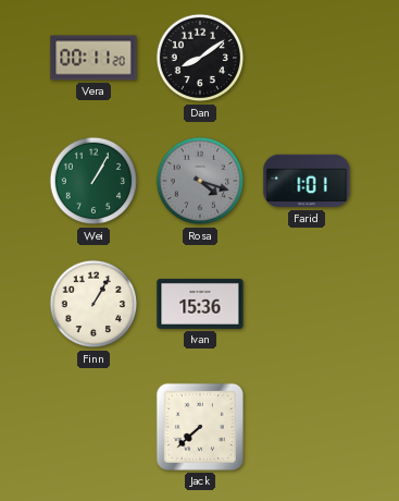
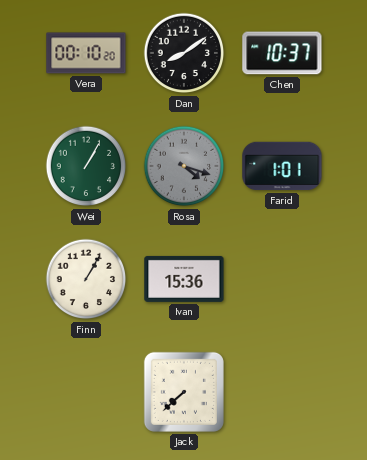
Vera: 00:11 -> 00:10
Chen: none -> 10:37
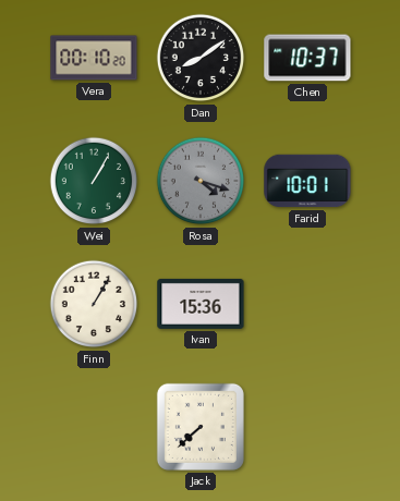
Farid: 1:01 -> 10:01
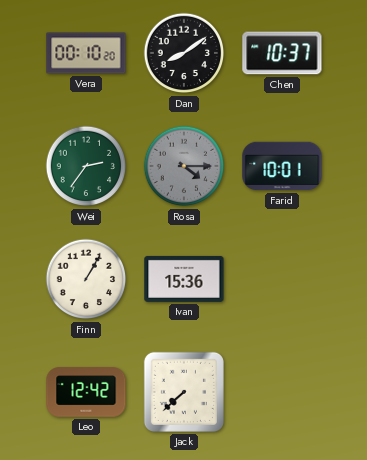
Wei: 1:05 -> 2:36
Rosa: 4:18 -> 4:15
Leo: none -> 12:42
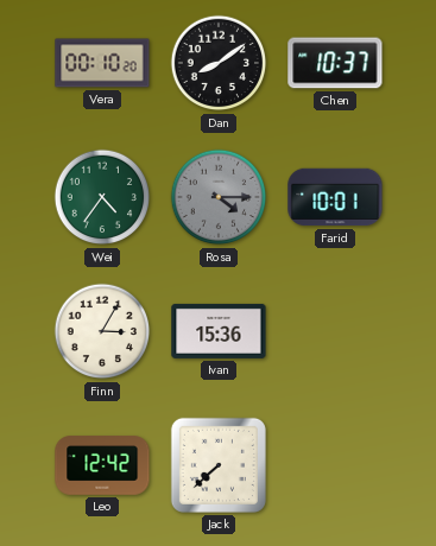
Wei: 2:36 -> 4:36
Finn: 1:05 -> 3:05
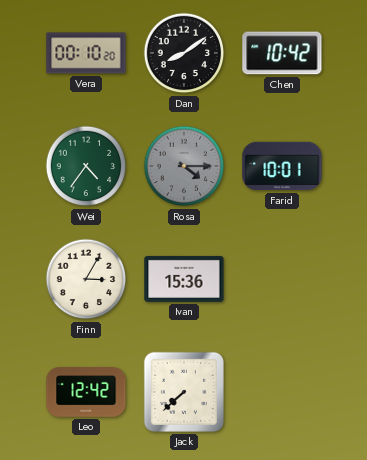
Chen: 10:37 -> 10:42
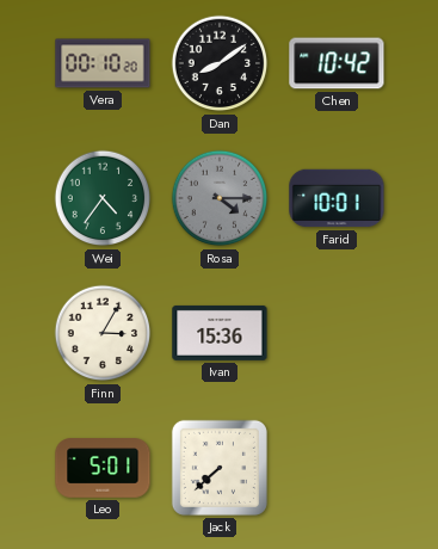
Leo: 12:42 -> 5:01
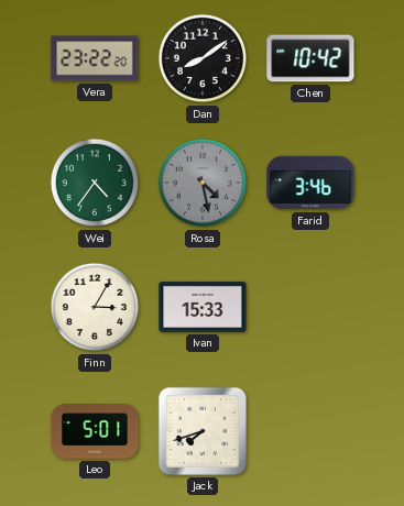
Vera: 00:10 -> 23:22
Rosa: 4:15 -> 4:28
Farid: 10:01 -> 3:46
Ivan: 15:36 -> 15:33
Jack: 7:38 -> 7:42
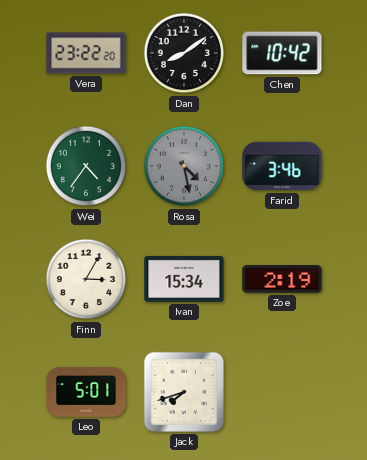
Ivan: 15:33 -> 15:34
Zoe: none -> 2:19
